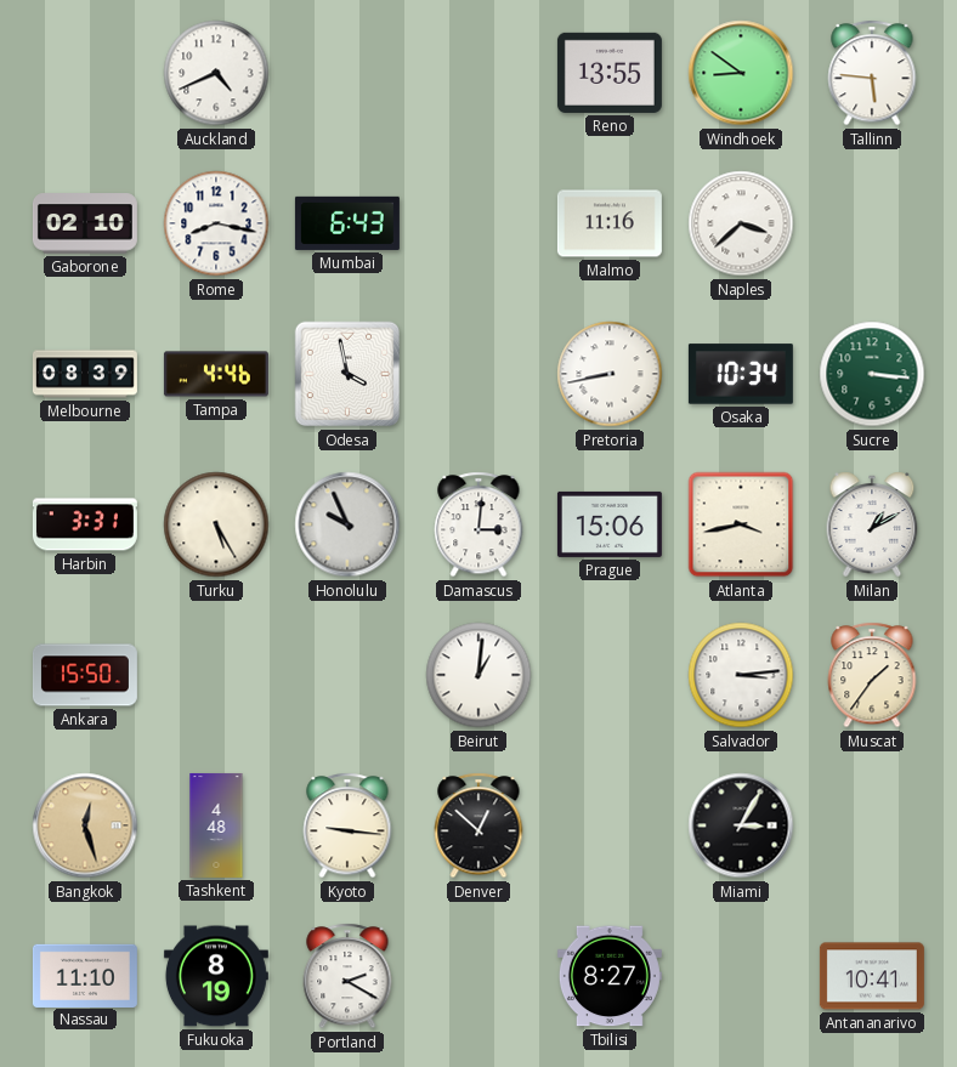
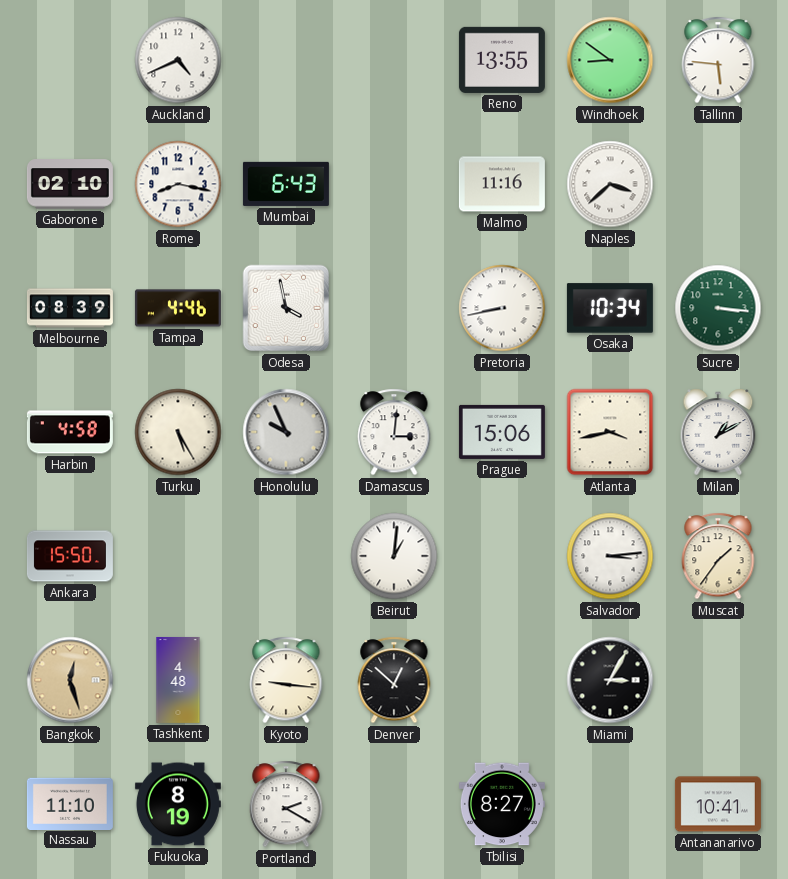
Harbin: 3:31 -> 4:58
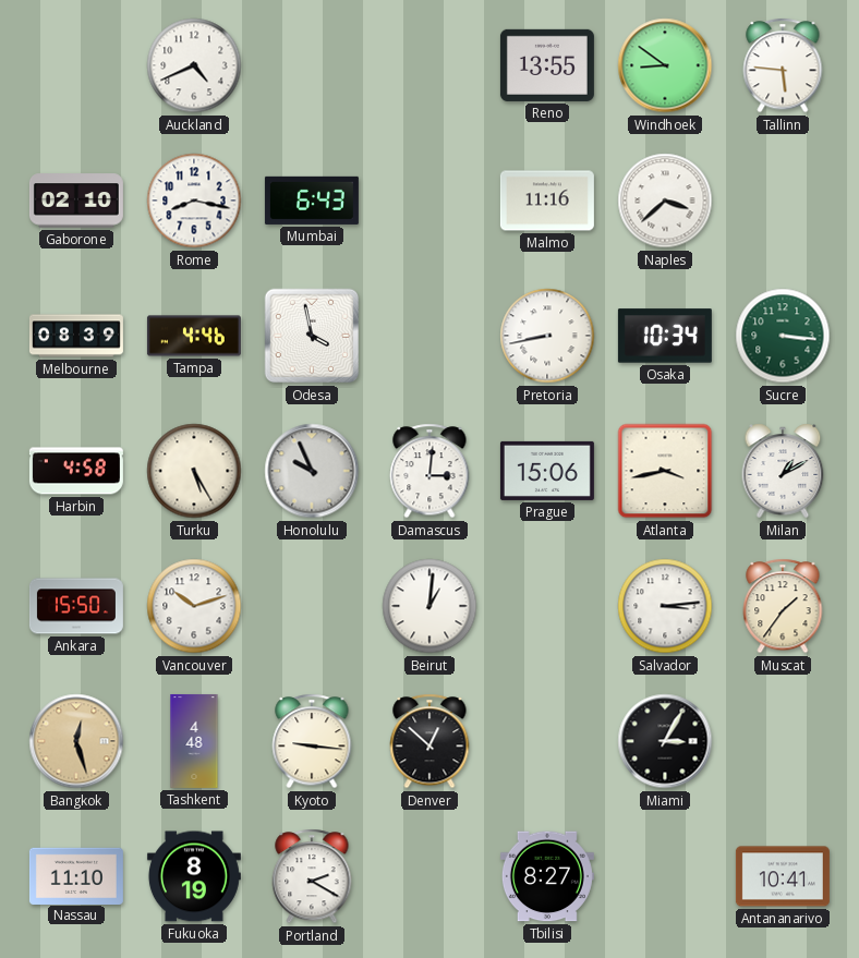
Vancouver: none -> 10:12
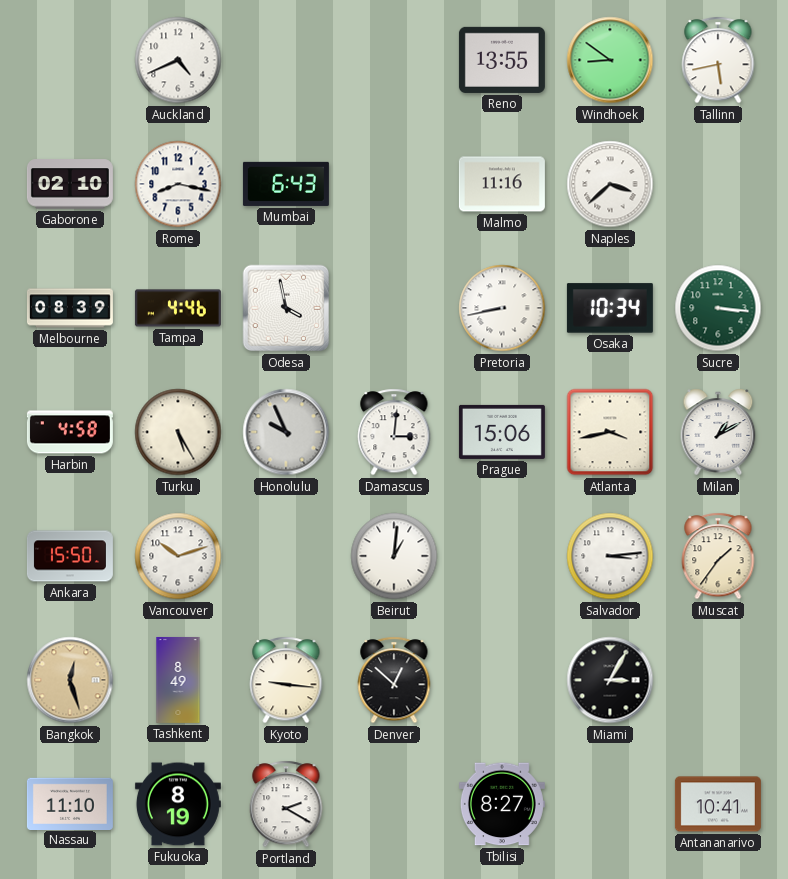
Tallinn: 5:46 -> 5:43
Tashkent: 4:48 -> 8:49
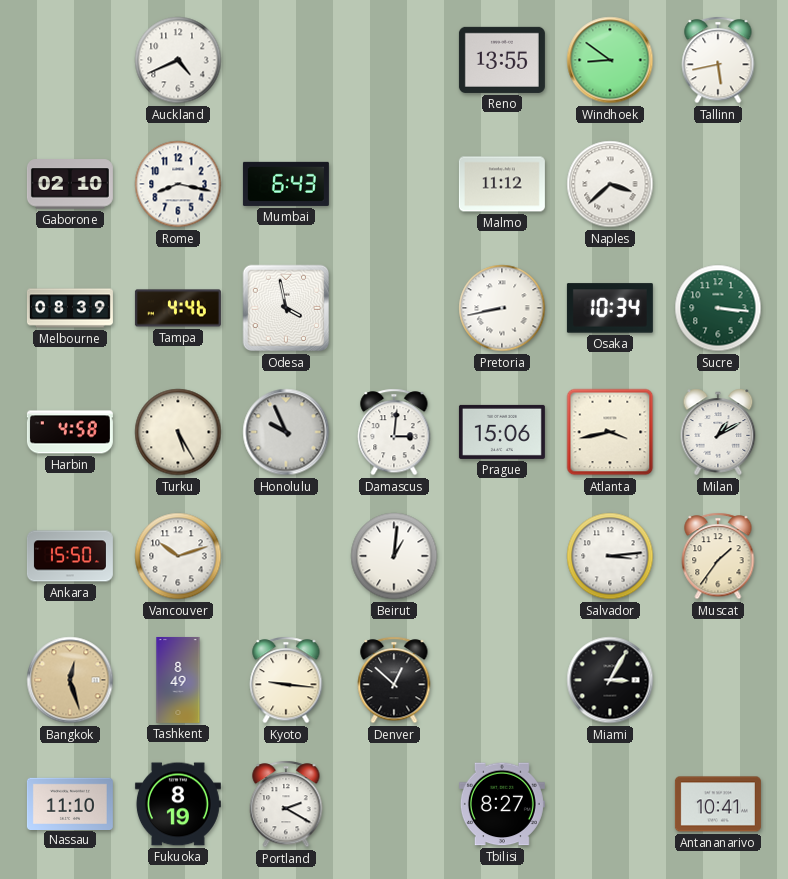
Malmo: 11:16 -> 11:12
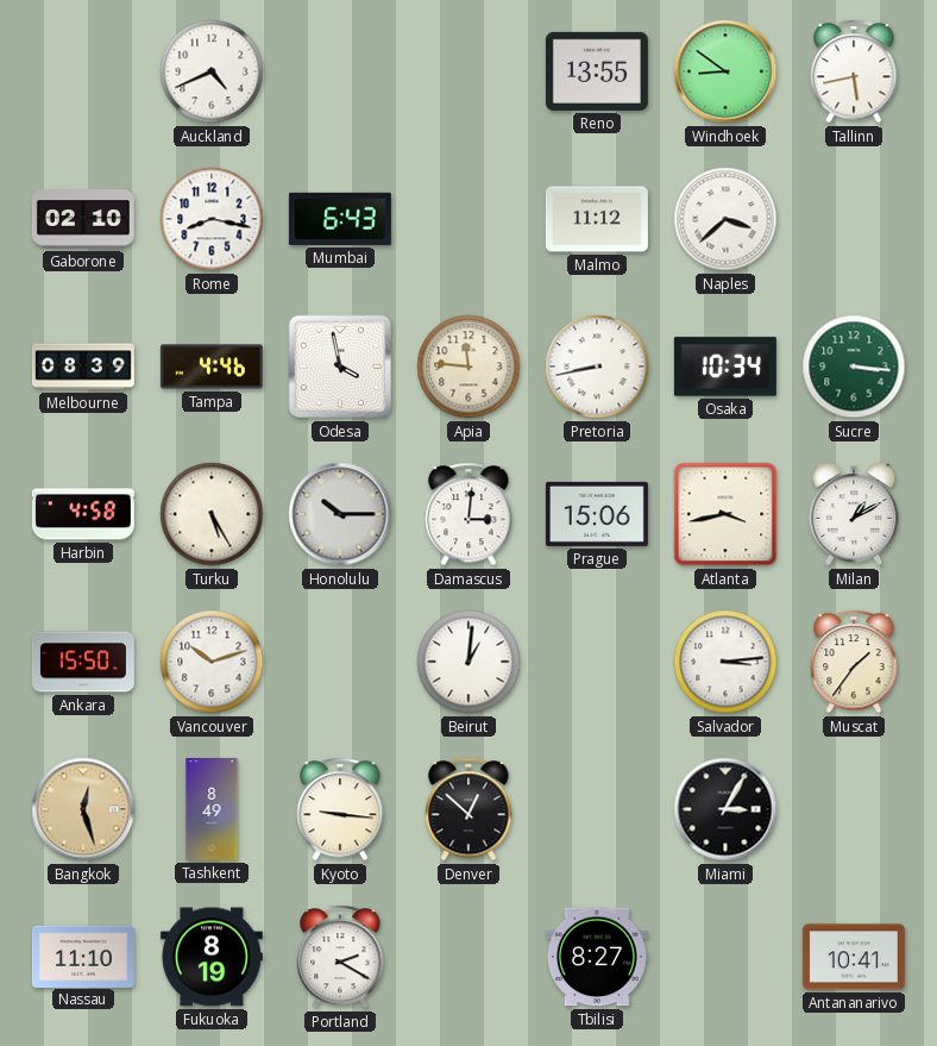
Apia: none -> 11:46
Honolulu: 9:56 -> 10:15
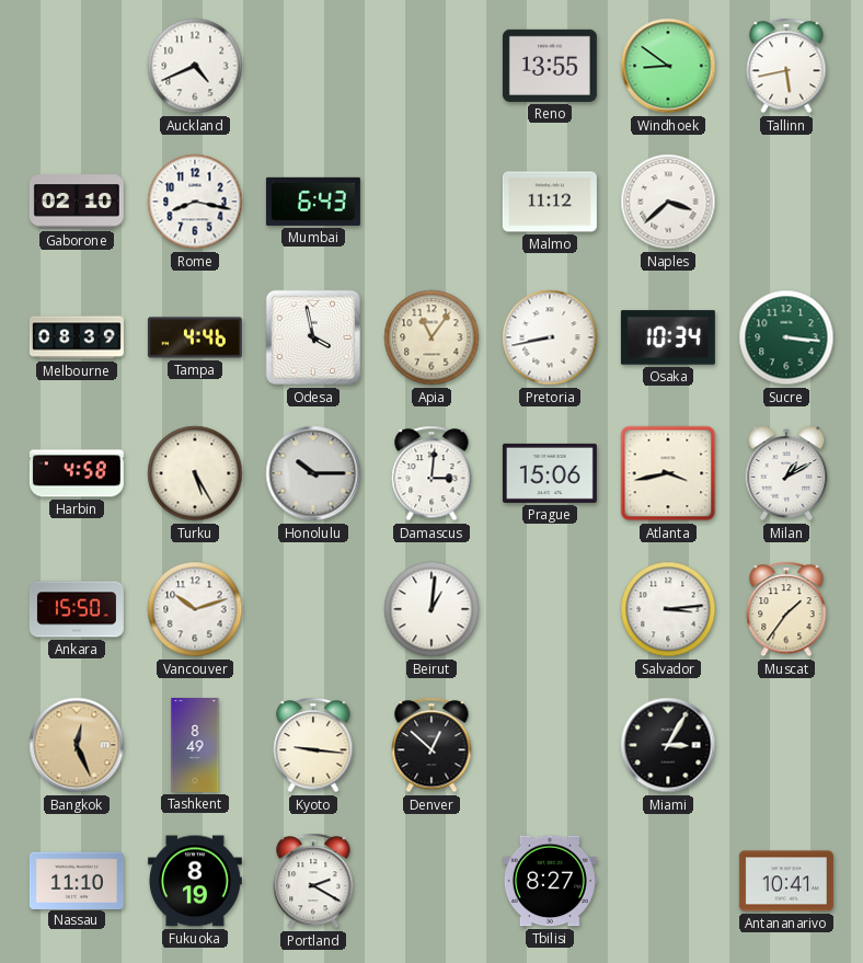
Apia: 11:46 -> 11:06
Bangkok: 12:27 -> 12:26
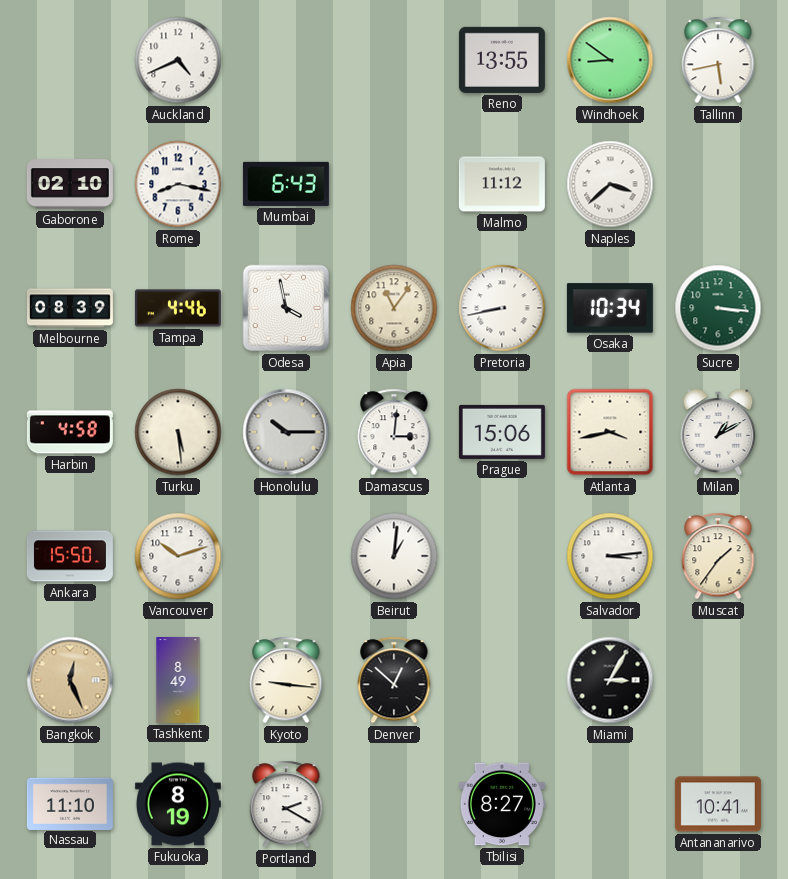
Turku: 5:25 -> 5:29
